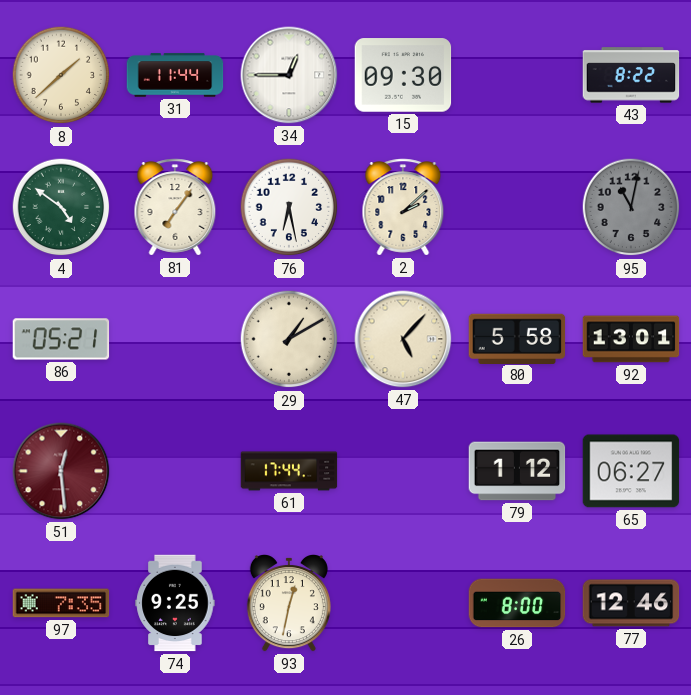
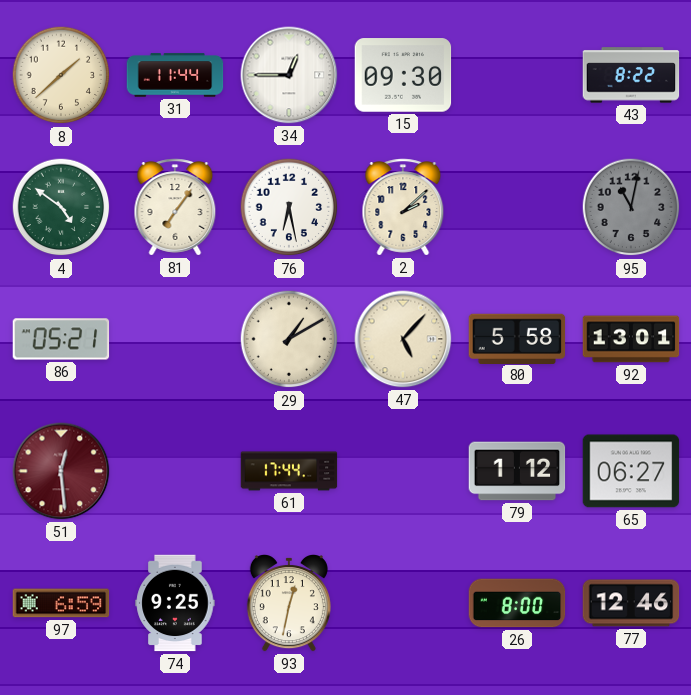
97: 7:35 -> 6:59
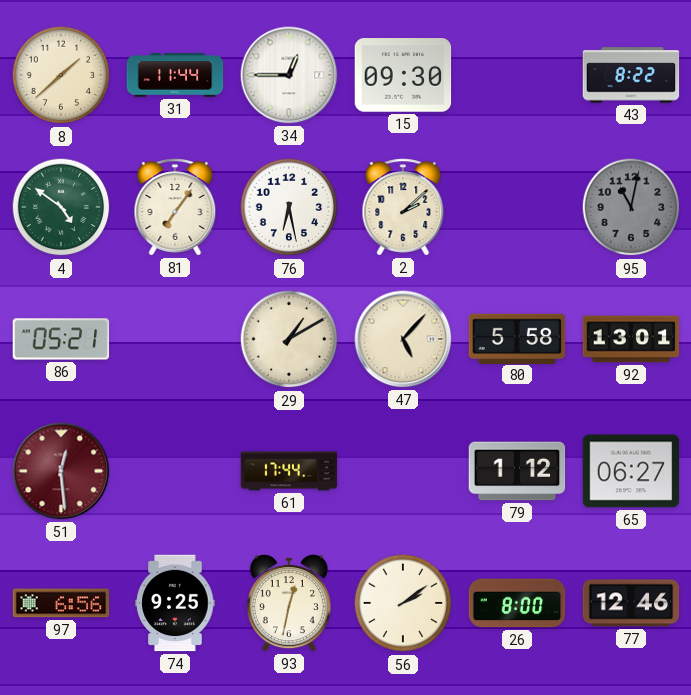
97: 6:59 -> 6:56
56: none -> 2:09
